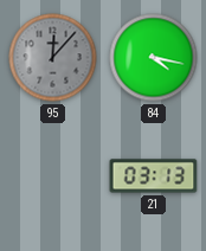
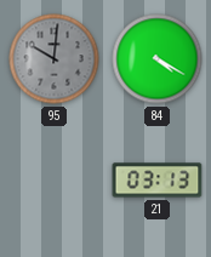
95: 12:07 -> 10:01
84: 4:17 -> 4:20
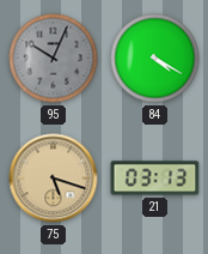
95: 10:01 -> 10:04
75: none -> 5:18
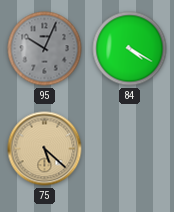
75: 5:18 -> 5:22
21: 03:13 -> none
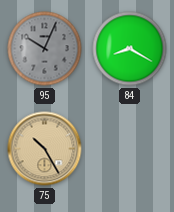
84: 4:20 -> 8:20
75: 5:22 -> 10:25
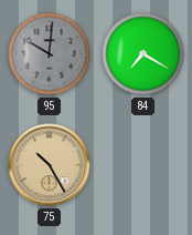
95: 10:04 -> 10:01
84: 8:20 -> 7:20
